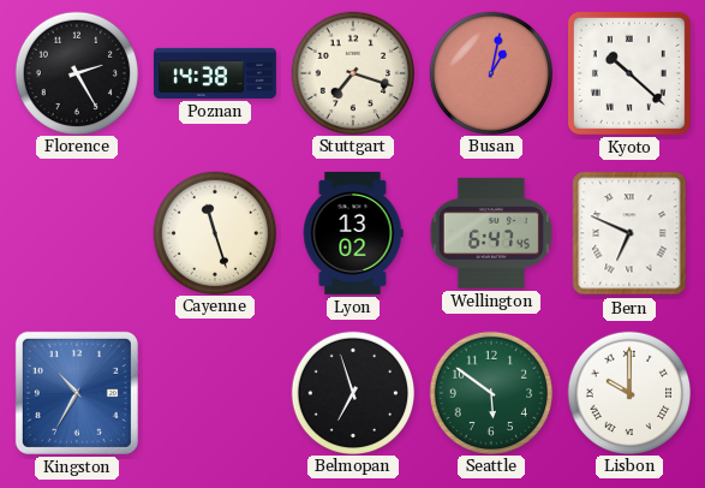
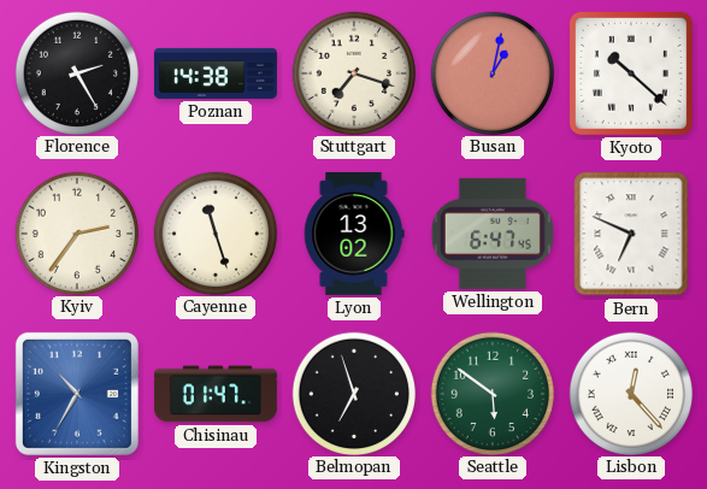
Kyiv: none -> 2:36
Chisinau: none -> 01:47
Lisbon: 10:00 -> 12:23
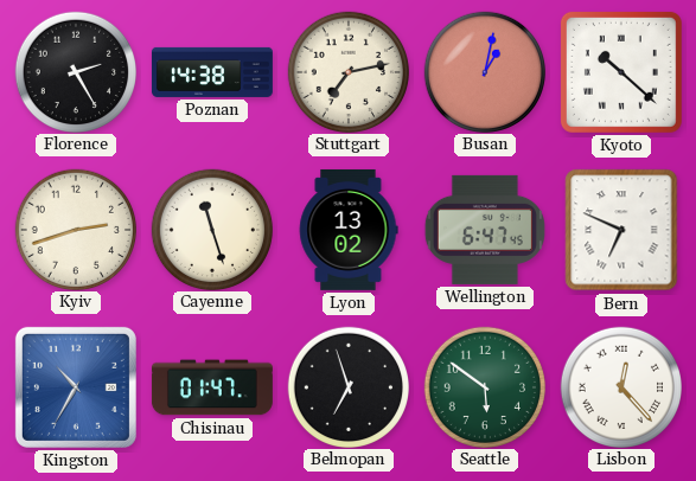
Stuttgart: 7:18 -> 7:13
Kyiv: 2:36 -> 2:42
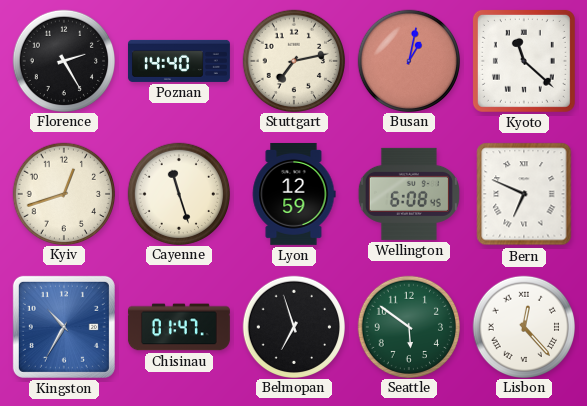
Poznan: 14:38 -> 14:40
Kyoto: 10:22 -> 11:22
Kyiv: 2:42 -> 12:42
Lyon: 13:02 -> 12:59
Wellington: 6:47 -> 6:08
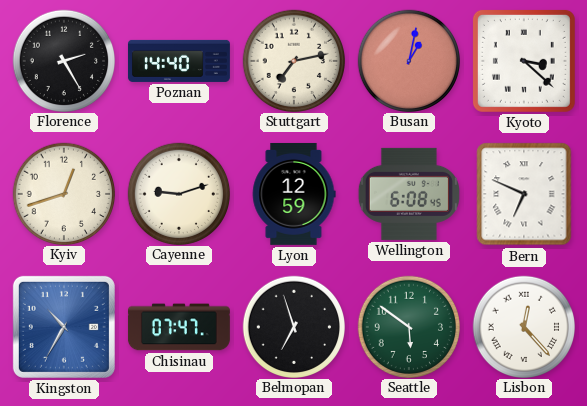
Kyoto: 11:22 -> 3:22
Cayenne: 11:27 -> 9:12
Chisinau: 01:47 -> 07:47
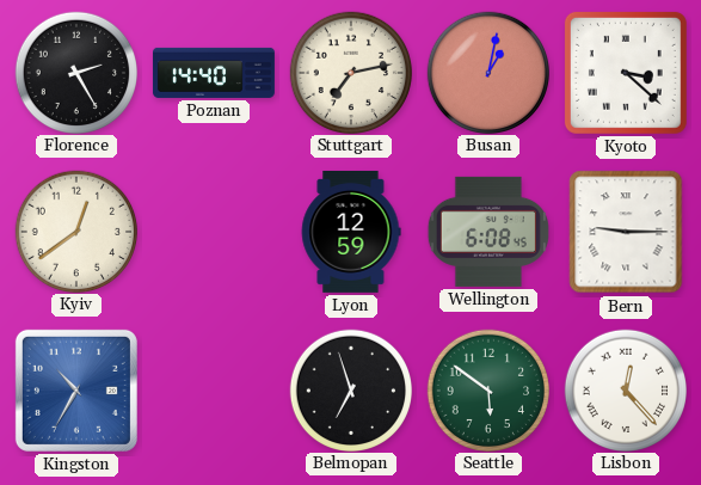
Kyiv: 12:42 -> 12:39
Cayenne: 9:12 -> none
Bern: 6:49 -> 9:15
Chisinau: 07:47 -> none
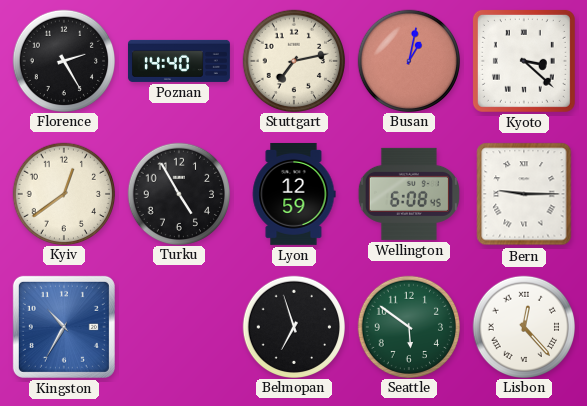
Turku: none -> 4:55
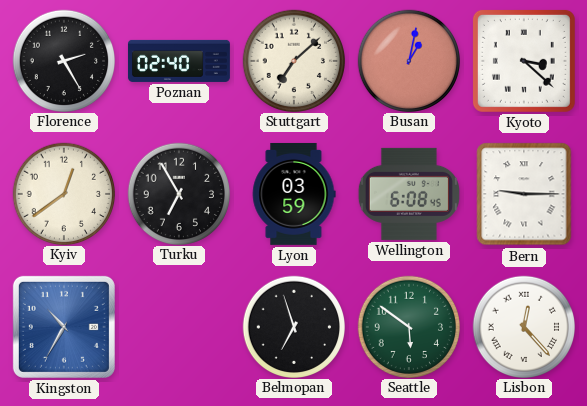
Poznan: 14:40 -> 02:40
Stuttgart: 7:13 -> 7:08
Turku: 4:55 -> 6:55
Lyon: 12:59 -> 03:59
